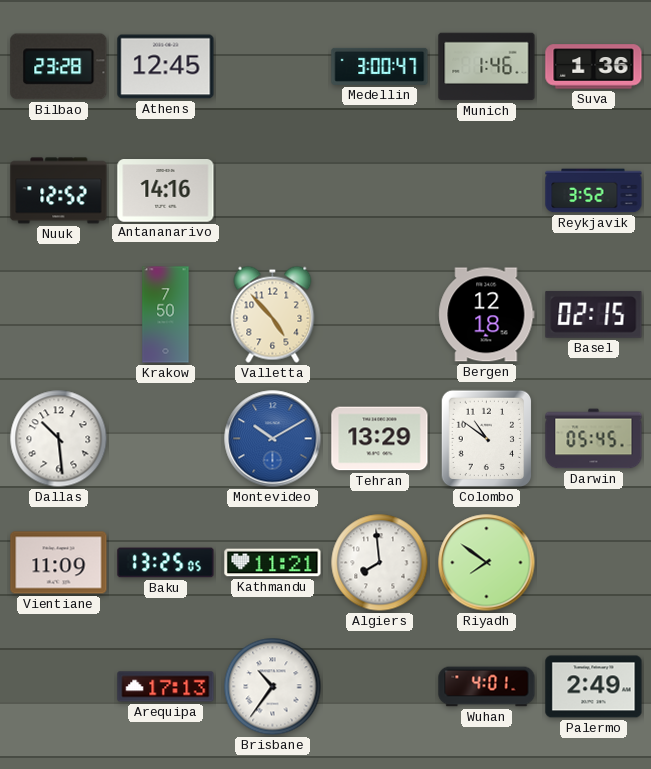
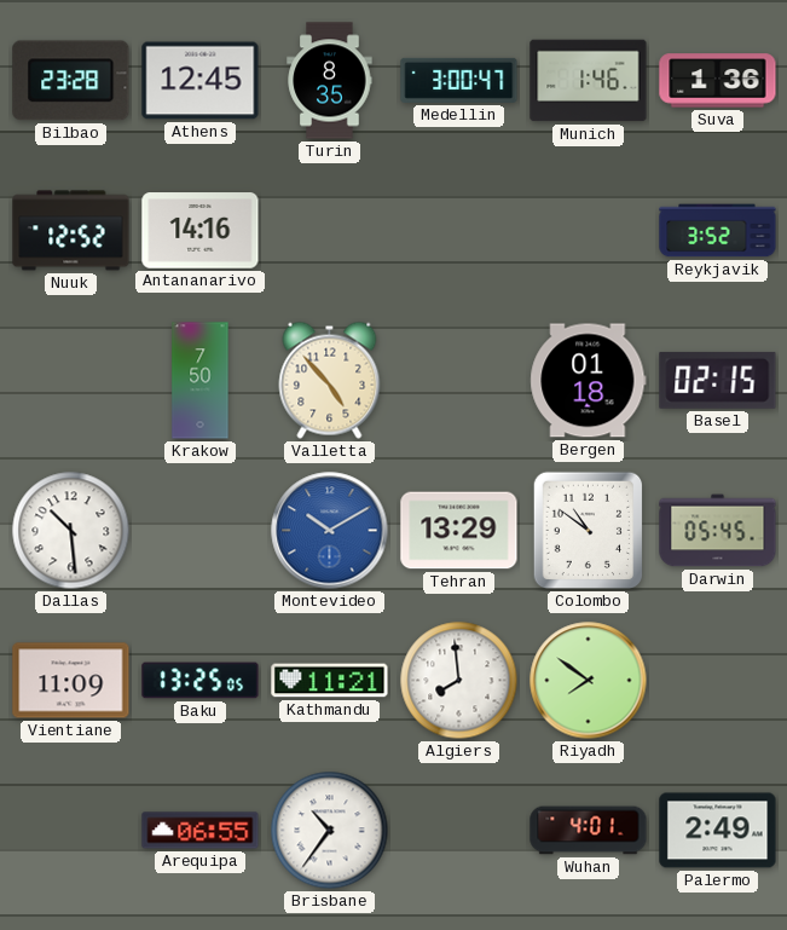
Turin: none -> 8:35
Bergen: 12:18 -> 01:18
Arequipa: 17:13 -> 06:55
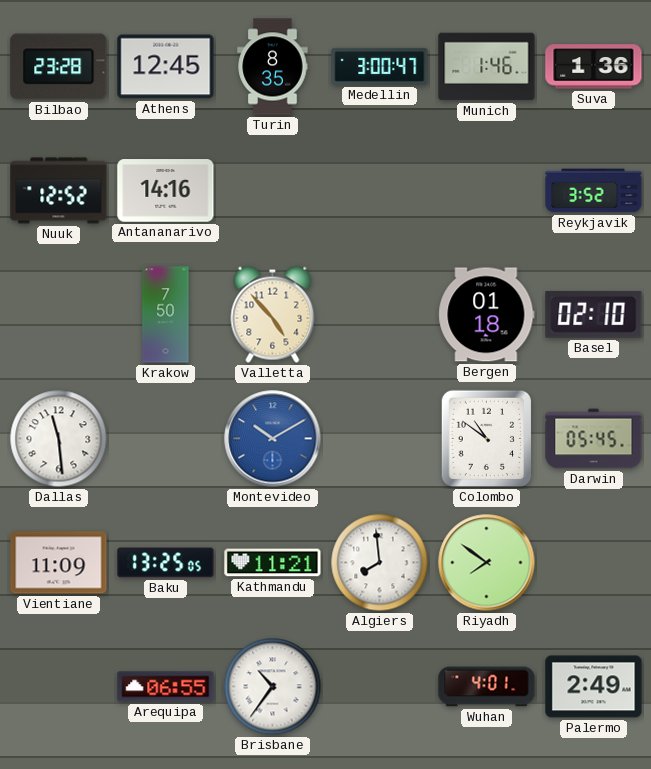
Basel: 02:15 -> 02:10
Dallas: 10:29 -> 11:29
Tehran: 13:29 -> none
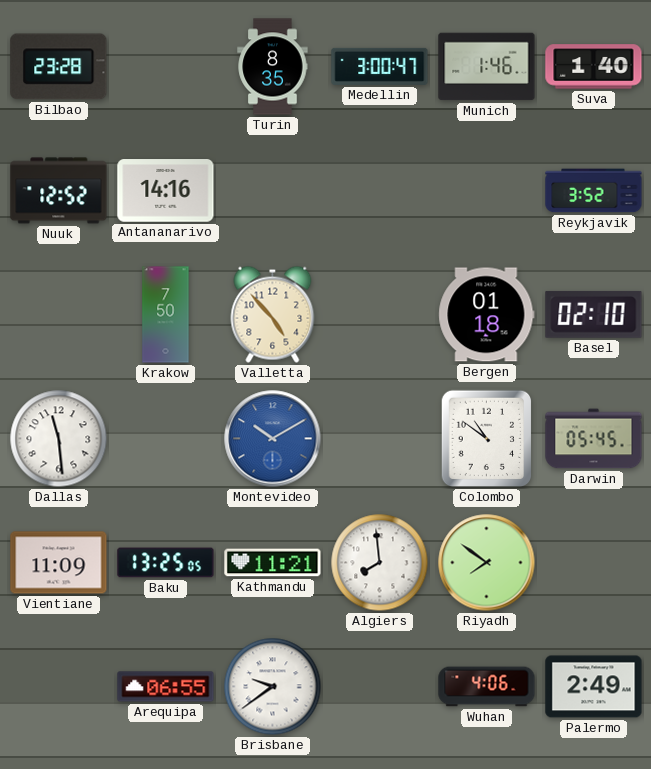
Athens: 12:45 -> none
Suva: 1:36 -> 1:40
Brisbane: 10:36 -> 9:39
Wuhan: 4:01 -> 4:06
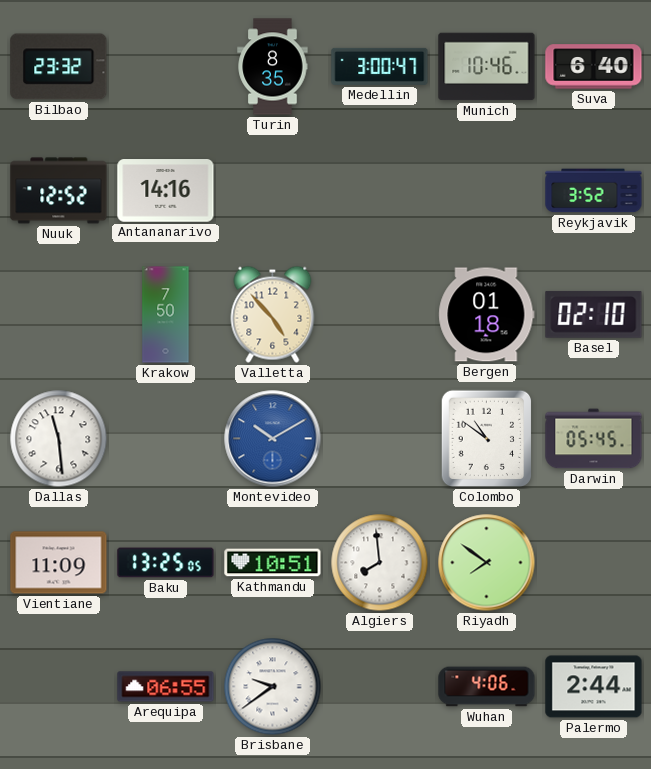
Bilbao: 23:28 -> 23:32
Munich: 1:46 -> 10:46
Suva: 1:40 -> 6:40
Kathmandu: 11:21 -> 10:51
Palermo: 2:49 -> 2:44
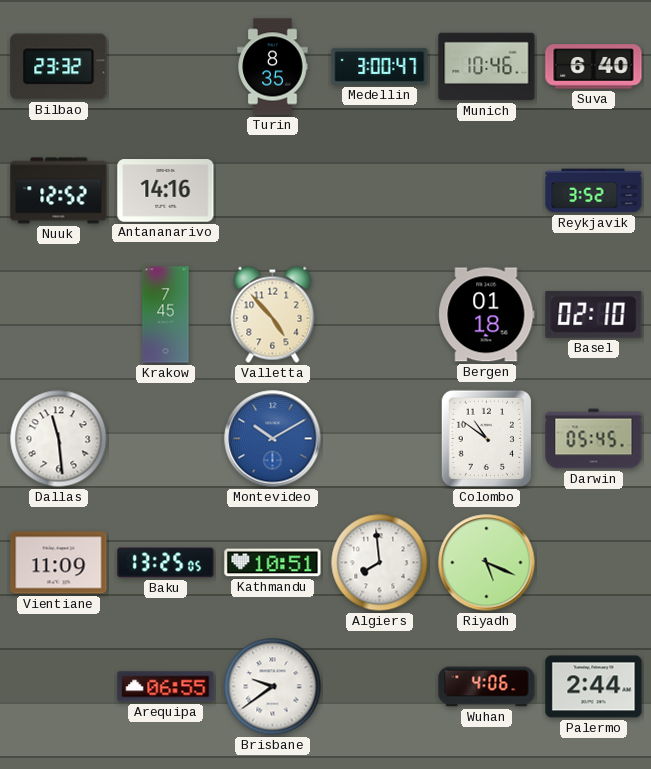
Krakow: 7:50 -> 7:45
Riyadh: 7:51 -> 5:19
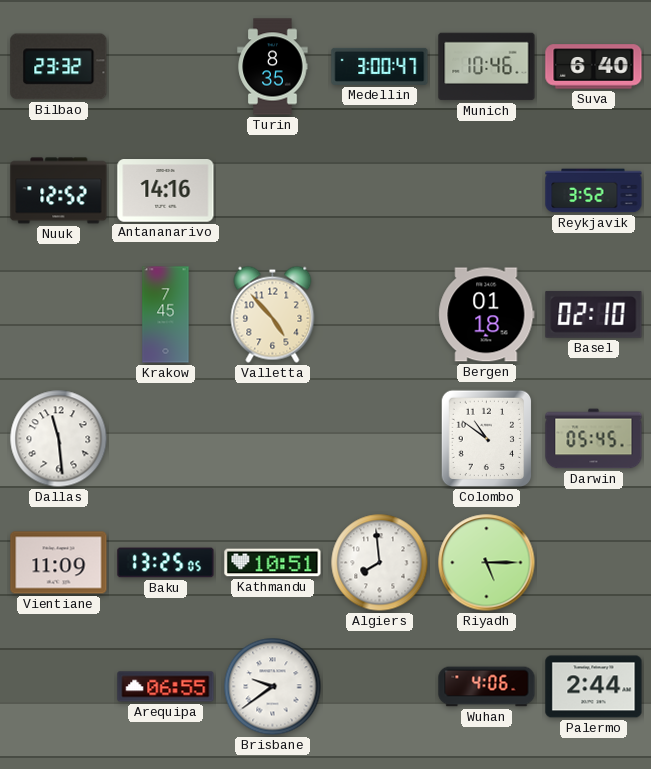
Montevideo: 10:10 -> none
Riyadh: 5:19 -> 5:15
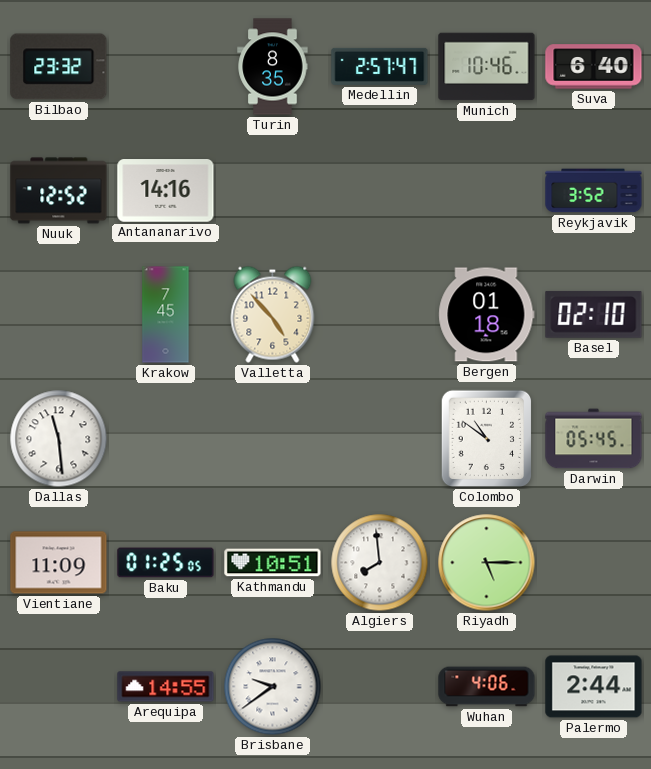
Medellin: 3:00 -> 2:57
Baku: 13:25 -> 01:25
Arequipa: 06:55 -> 14:55
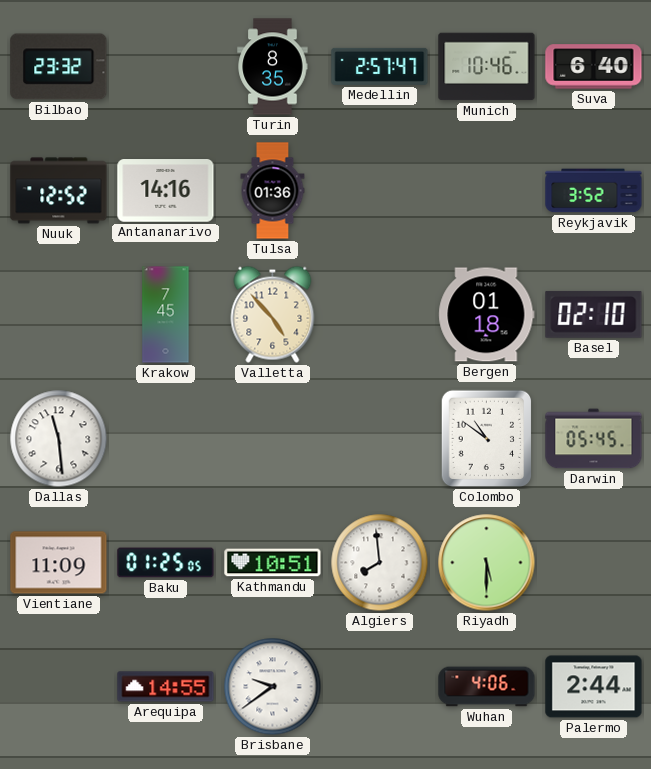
Tulsa: none -> 01:36
Riyadh: 5:15 -> 5:30
